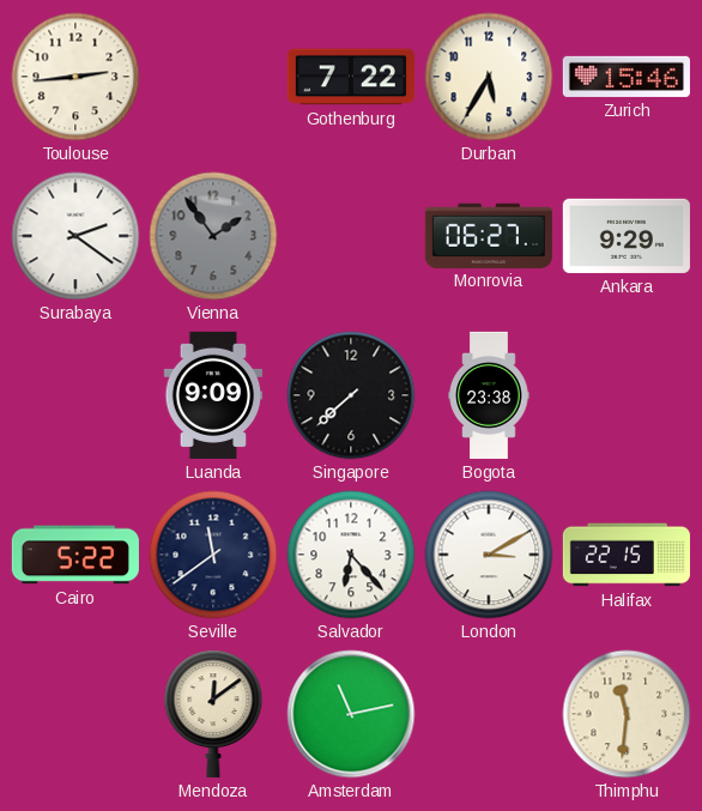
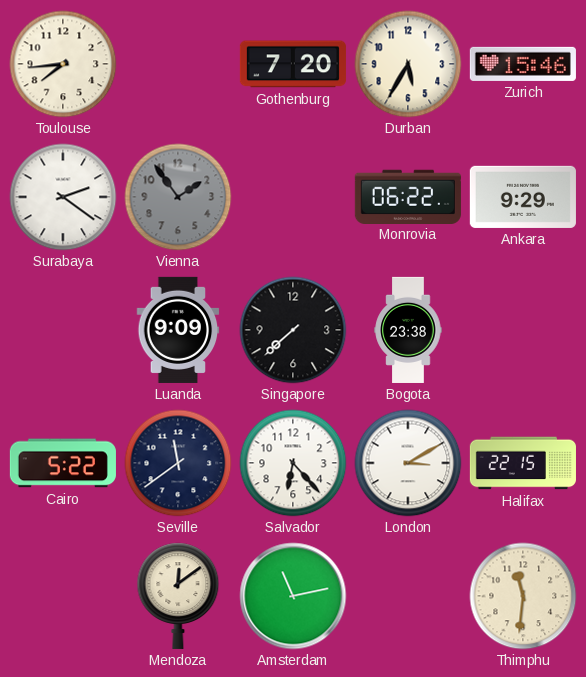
Toulouse: 2:44 -> 7:44
Gothenburg: 7:22 -> 7:20
Monrovia: 06:27 -> 06:22
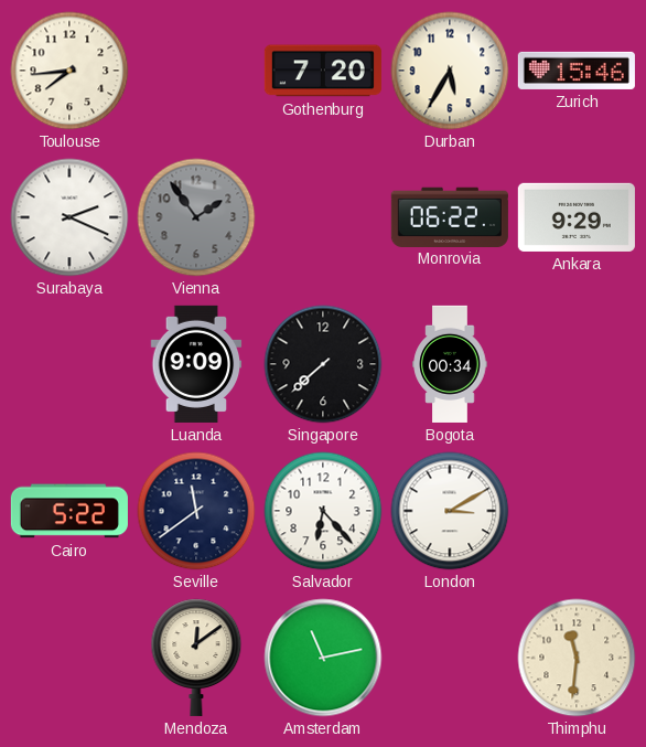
Surabaya: 2:21 -> 2:19
Bogota: 23:38 -> 00:34
Halifax: 22:15 -> none
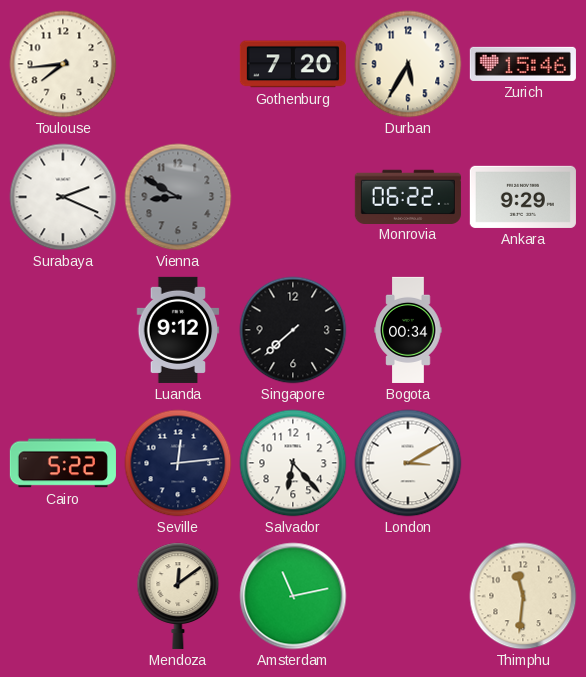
Vienna: 1:54 -> 8:50
Luanda: 9:09 -> 9:12
Seville: 11:39 -> 12:14
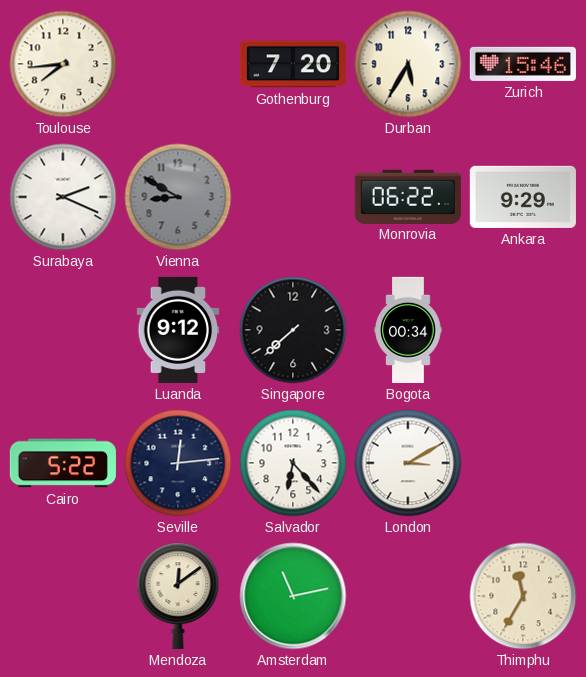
Thimphu: 11:31 -> 11:35
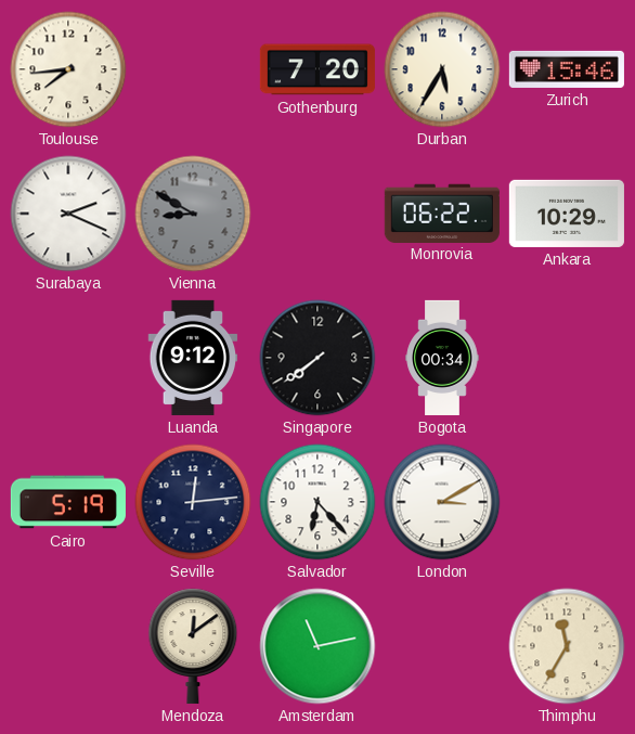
Ankara: 9:29 -> 10:29
Singapore: 7:38 -> 7:39
Cairo: 5:22 -> 5:19
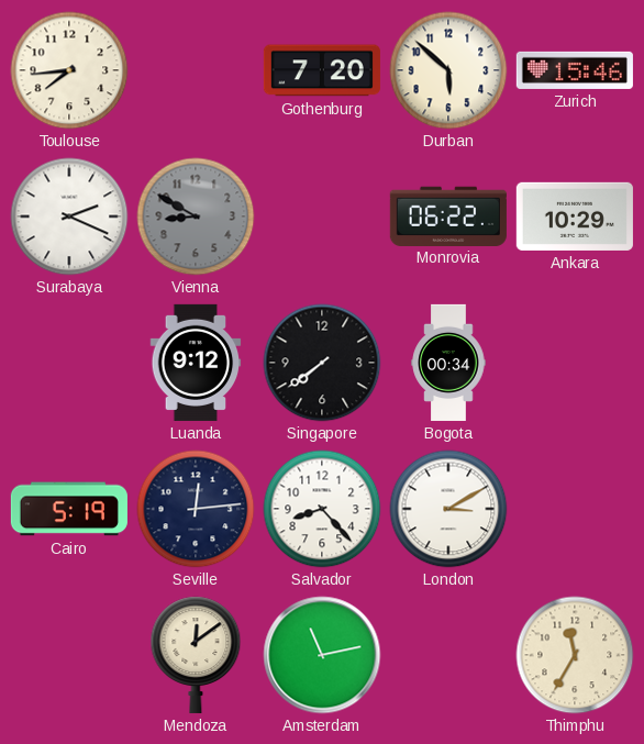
Durban: 5:35 -> 5:52
Salvador: 6:23 -> 8:23
